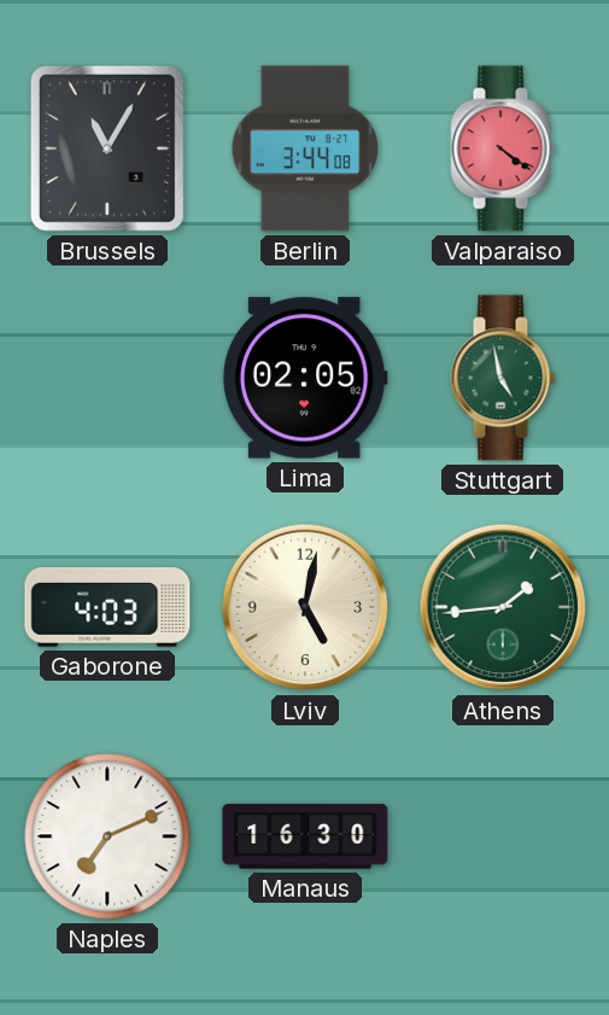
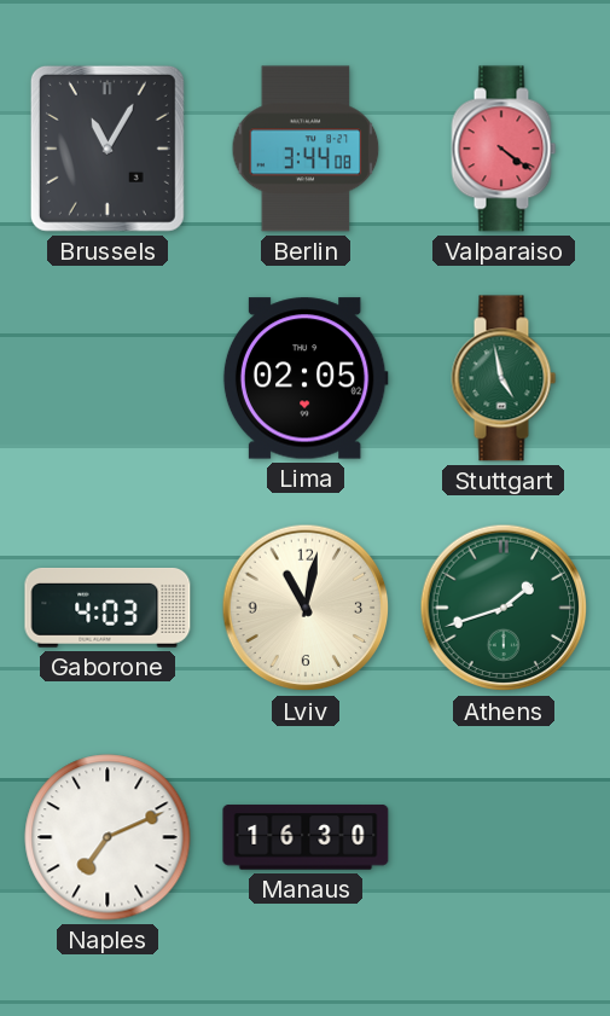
Lviv: 5:02 -> 11:02
Athens: 1:44 -> 1:42
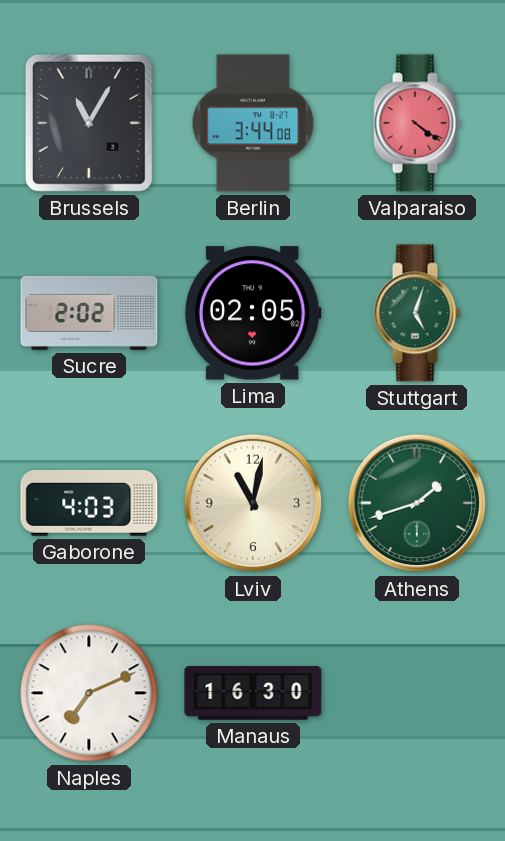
Sucre: none -> 2:02
Stuttgart: 4:58 -> 5:03
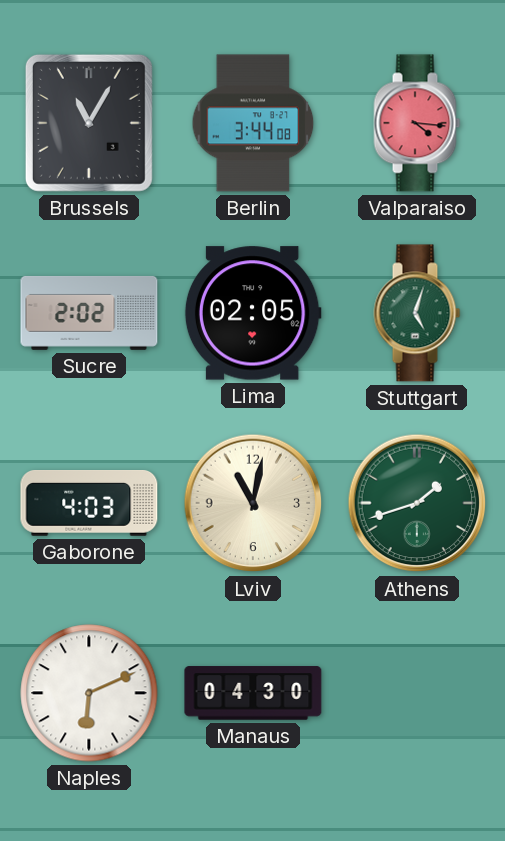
Valparaiso: 4:21 -> 4:16
Naples: 7:11 -> 6:11
Manaus: 16:30 -> 04:30
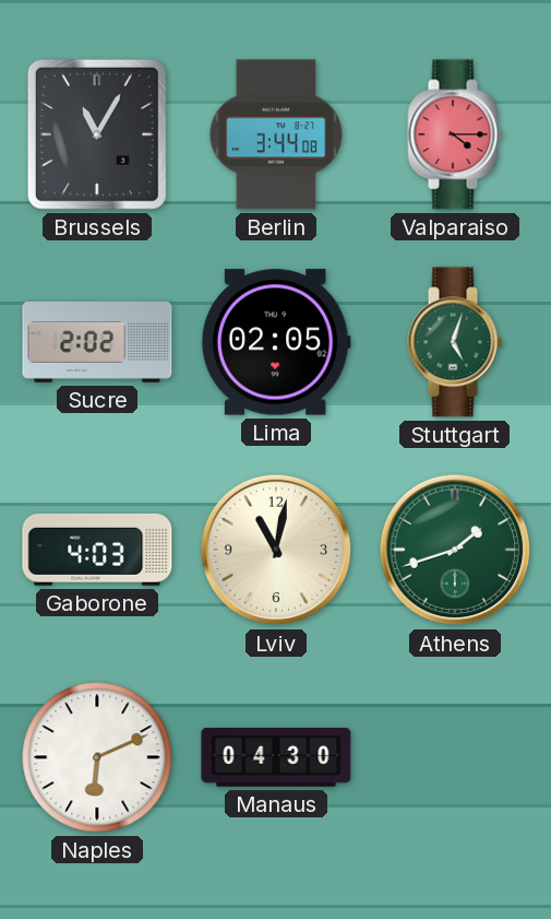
Valparaiso: 4:16 -> 4:15
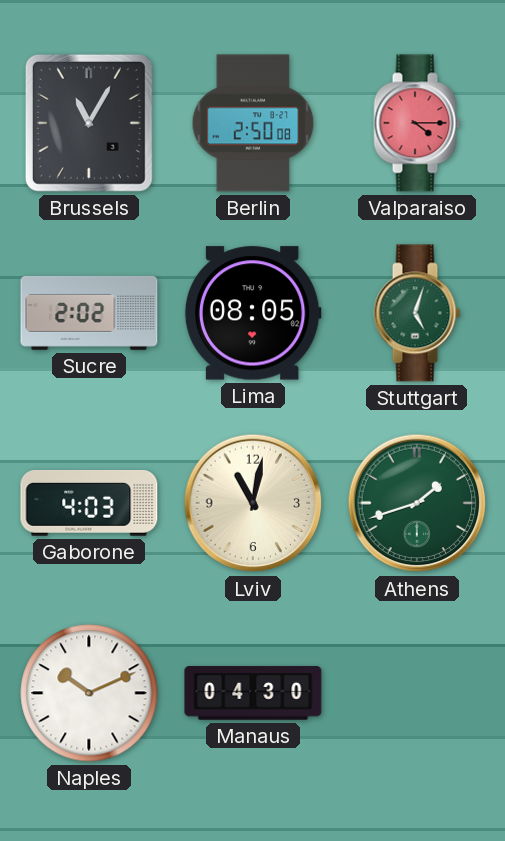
Berlin: 3:44 -> 2:50
Lima: 02:05 -> 08:05
Naples: 6:11 -> 10:11
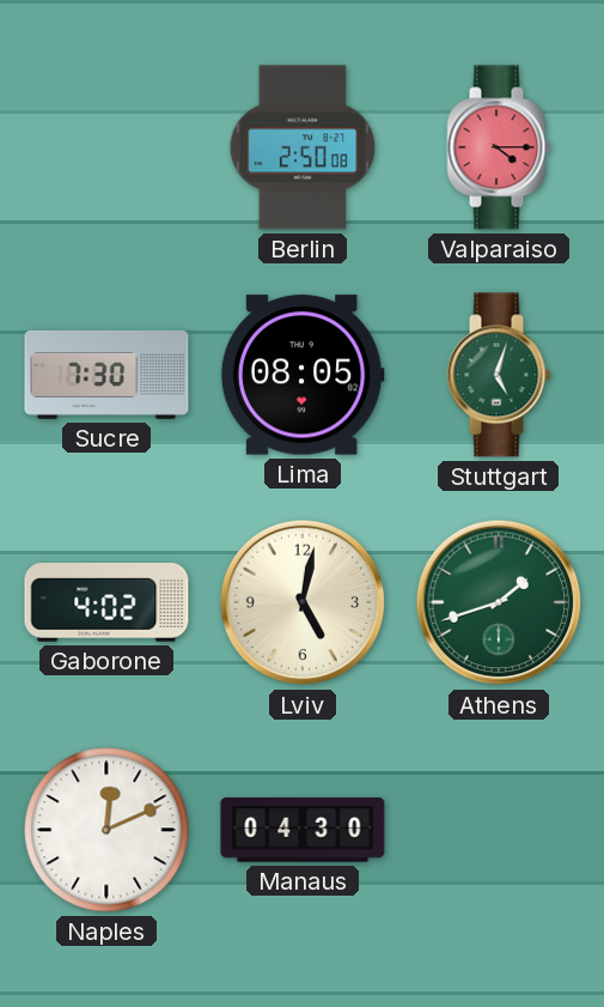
Brussels: 11:05 -> none
Sucre: 2:02 -> 7:30
Gaborone: 4:03 -> 4:02
Lviv: 11:02 -> 5:02
Naples: 10:11 -> 12:11
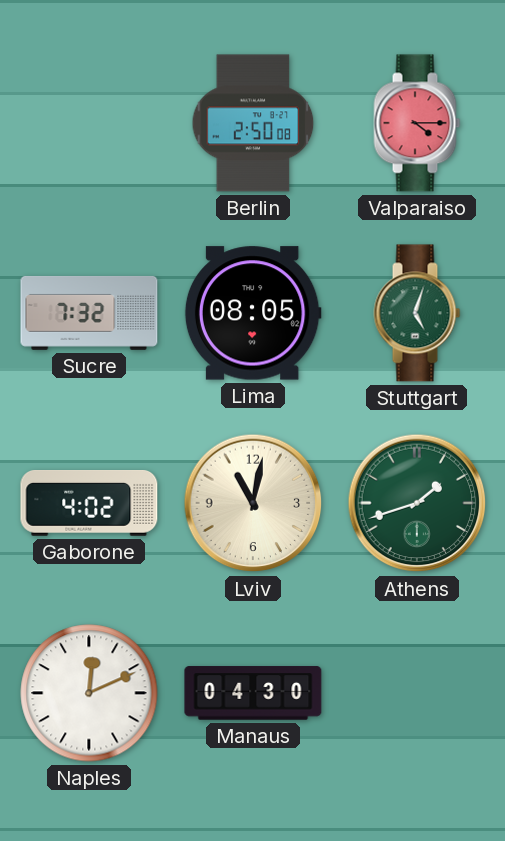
Sucre: 7:30 -> 7:32
Lviv: 5:02 -> 11:02
